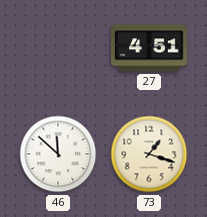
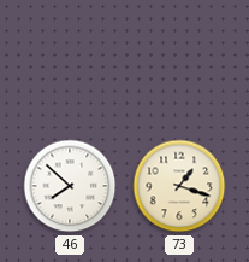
27: 4:51 -> none
46: 11:52 -> 7:52
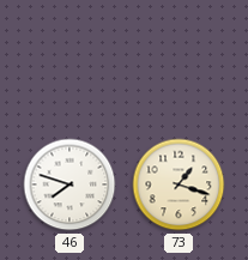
46: 7:52 -> 7:48
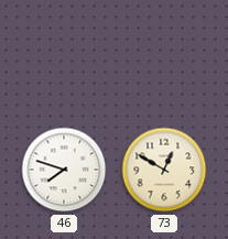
73: 1:18 -> 12:50
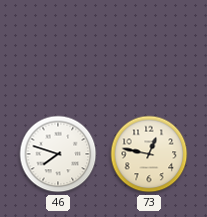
73: 12:50 -> 12:47
